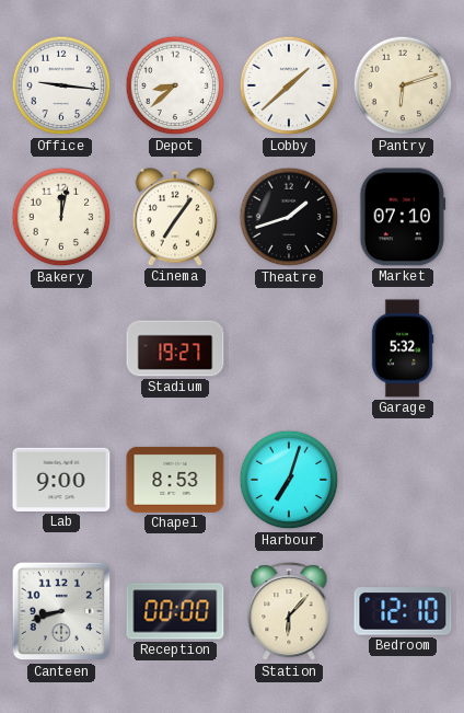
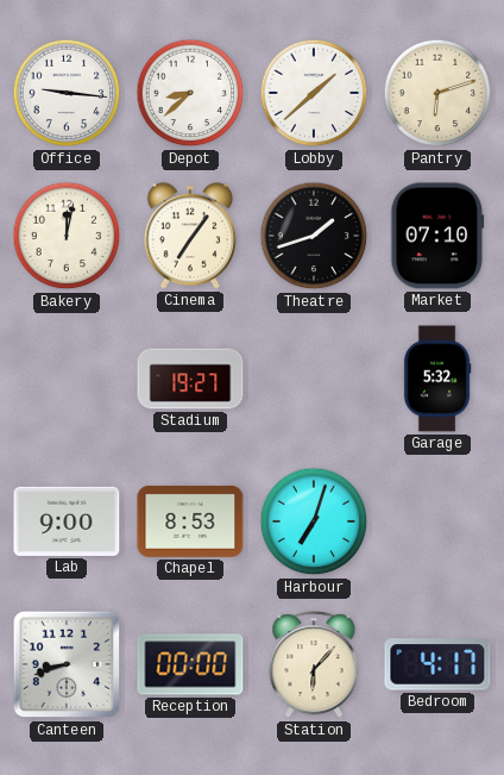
Bedroom: 12:10 -> 4:17
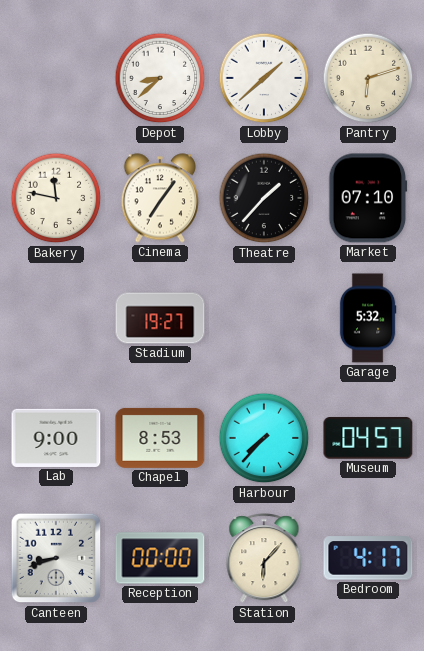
Office: 9:16 -> none
Bakery: 12:02 -> 11:47
Theatre: 1:42 -> 1:37
Harbour: 7:03 -> 7:37
Museum: none -> 04:57
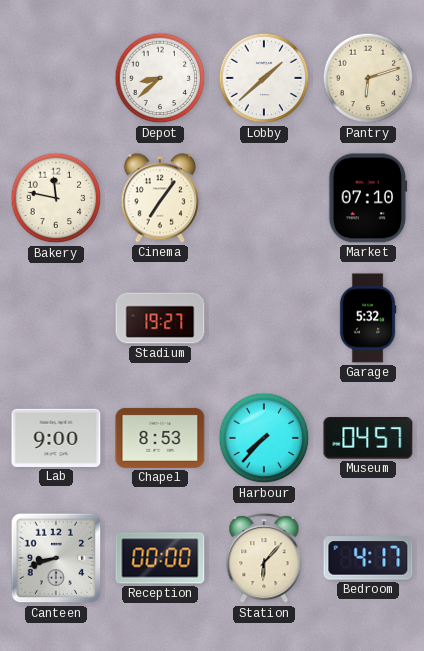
Theatre: 1:37 -> none
